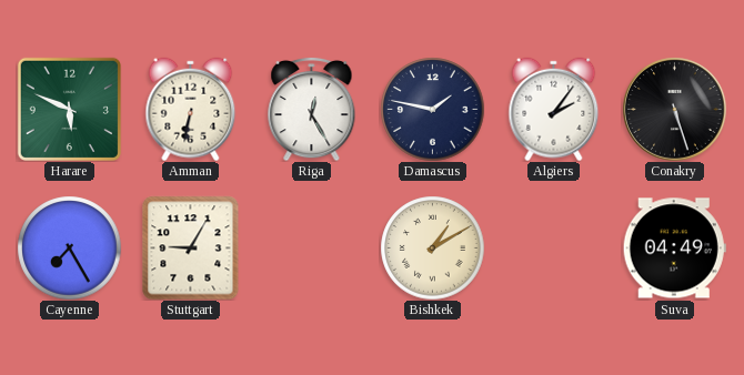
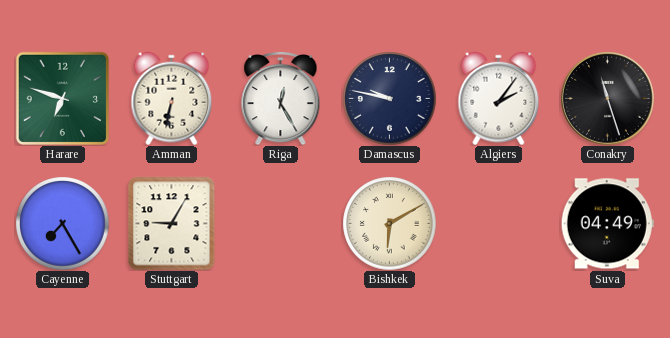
Harare: 5:49 -> 6:48
Damascus: 1:47 -> 9:47
Conakry: 5:27 -> 11:27
Bishkek: 1:10 -> 6:10
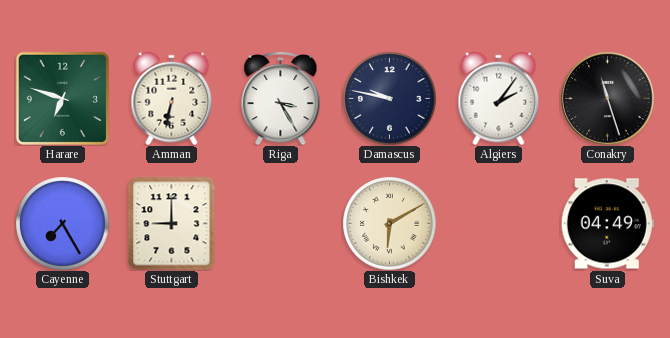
Riga: 12:25 -> 3:25
Stuttgart: 9:05 -> 9:00
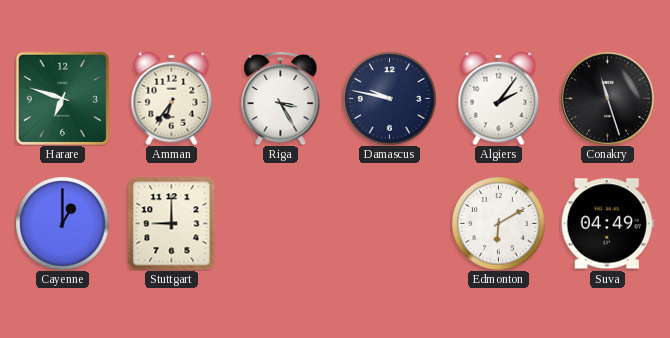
Amman: 6:32 -> 6:36
Cayenne: 7:25 -> 1:00
Bishkek: 6:10 -> none
Edmonton: none -> 6:10
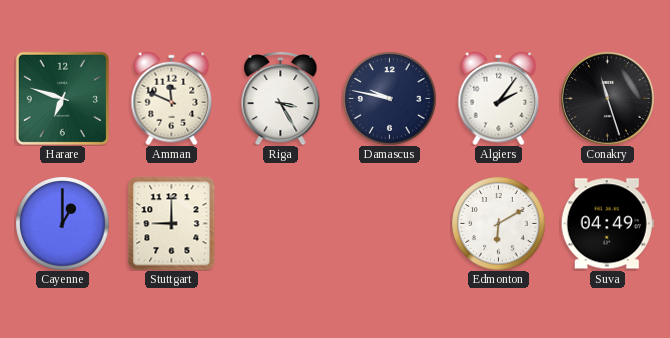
Amman: 6:36 -> 11:49
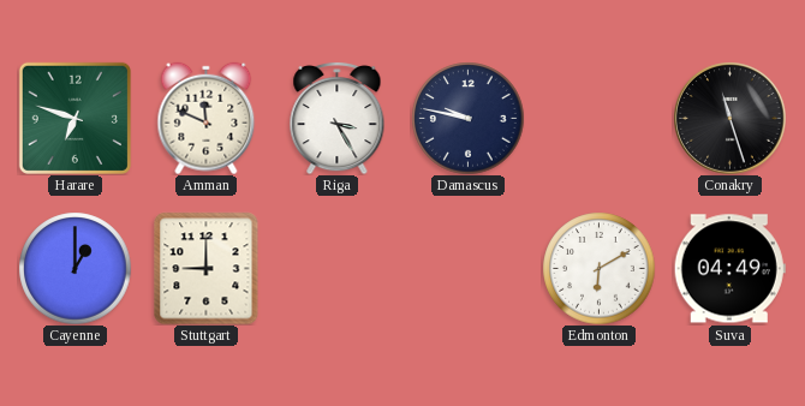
Algiers: 2:06 -> none
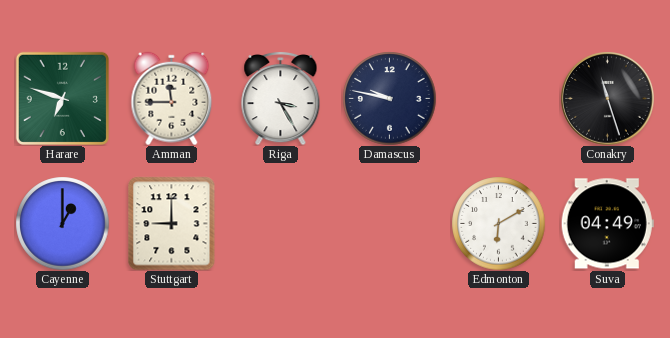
Amman: 11:49 -> 11:45
